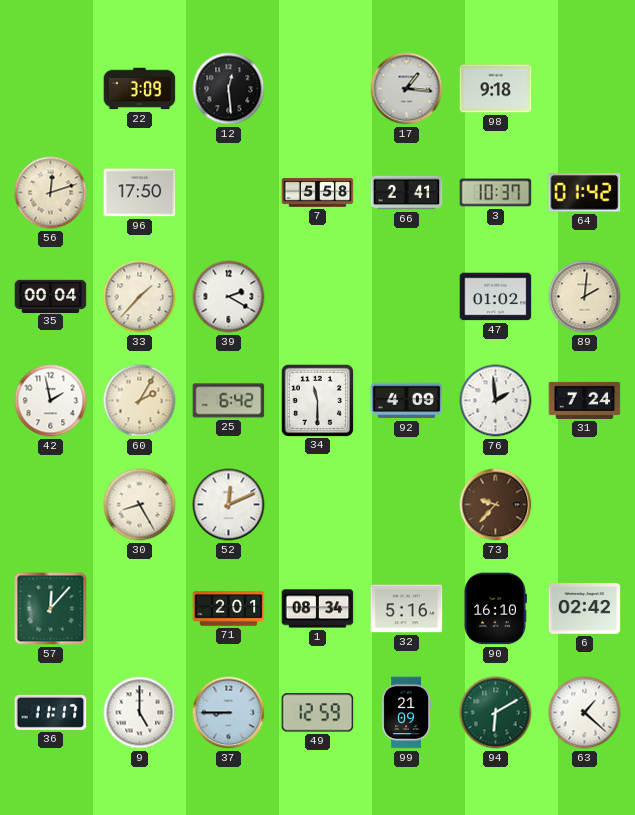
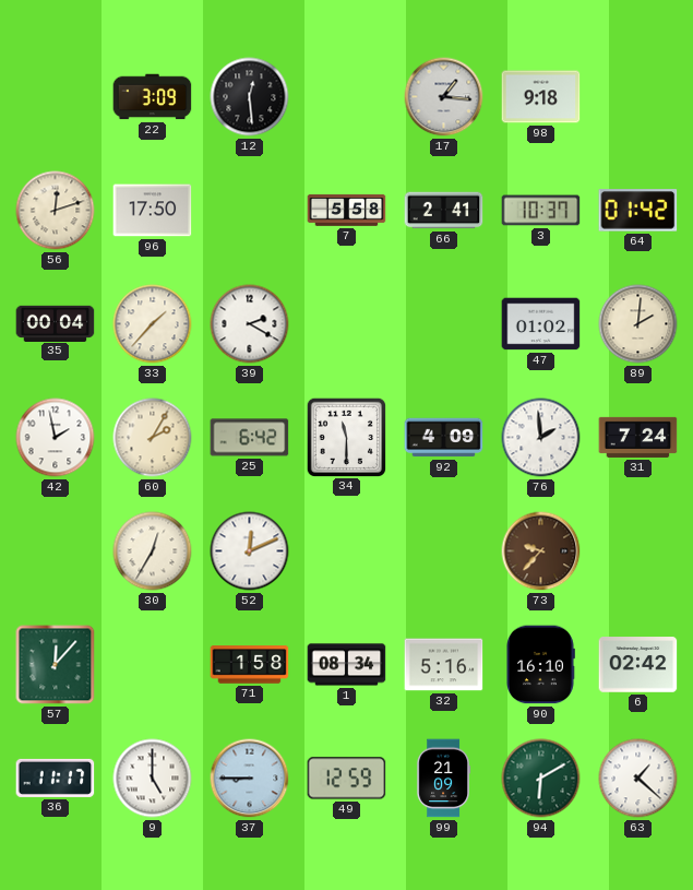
30: 8:25 -> 12:35
71: 2:01 -> 1:58
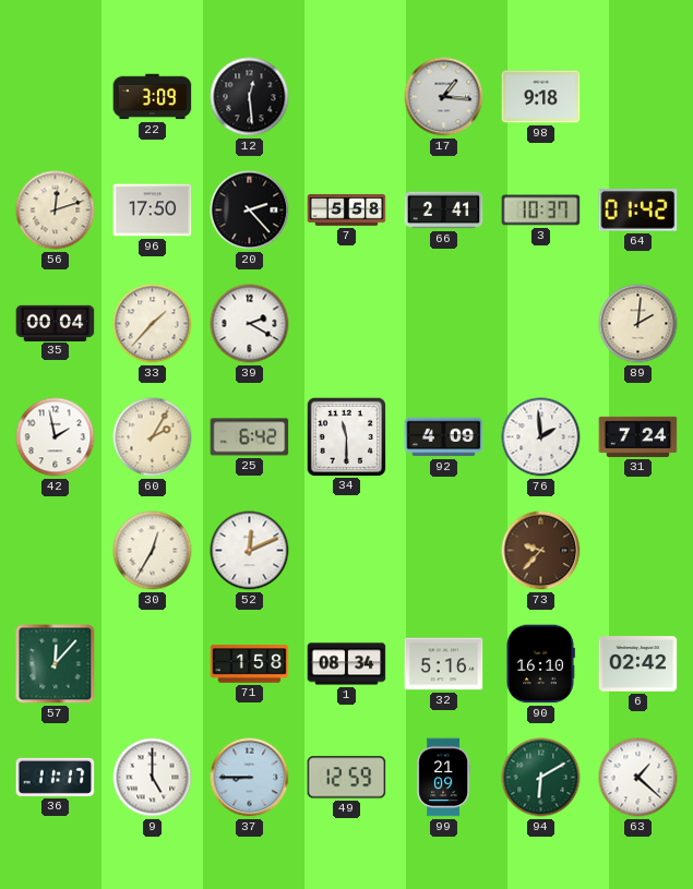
20: none -> 2:23
47: 01:02 -> none
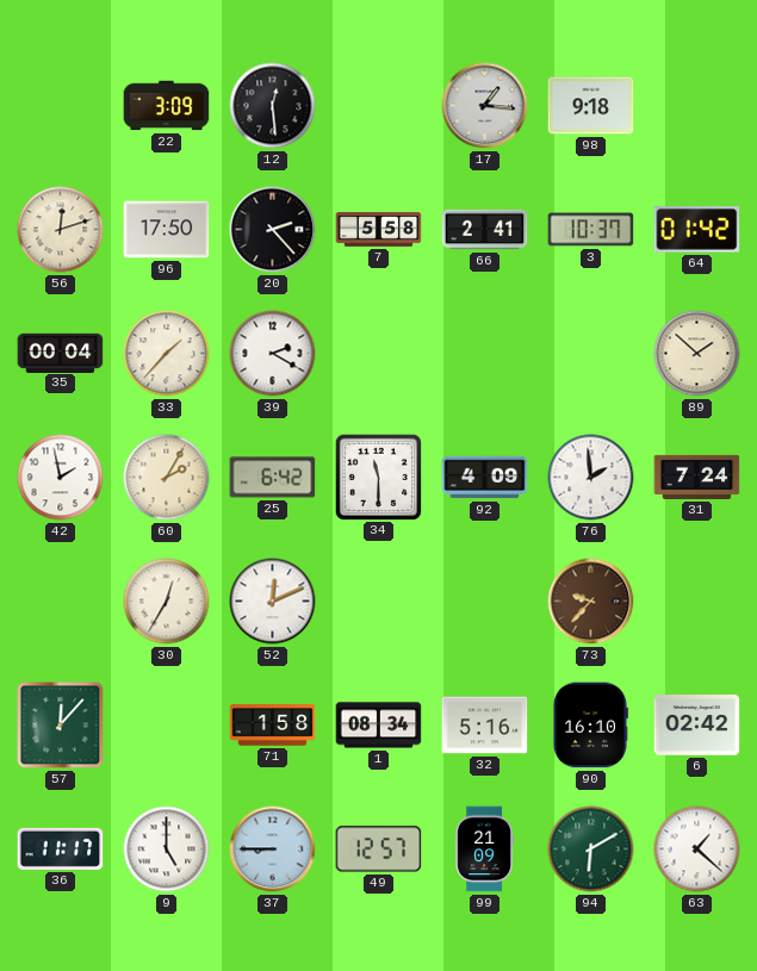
89: 2:01 -> 1:52
49: 12:59 -> 12:57
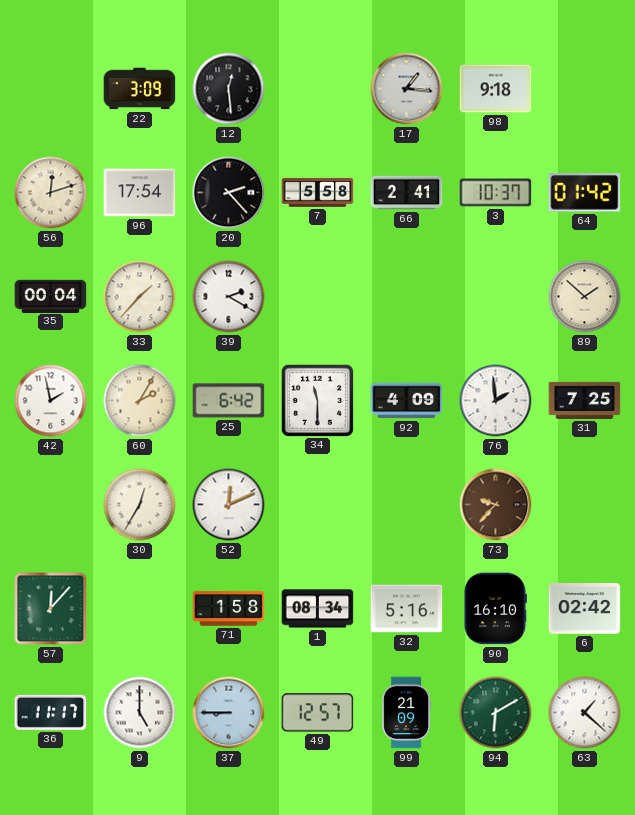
96: 17:50 -> 17:54
31: 7:24 -> 7:25
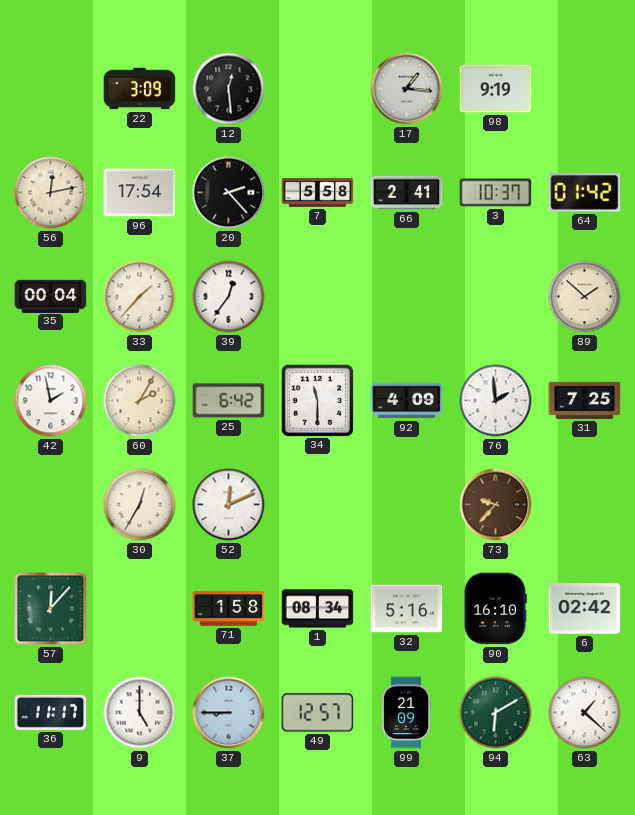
98: 9:18 -> 9:19
56: 12:12 -> 12:13
39: 2:20 -> 12:36
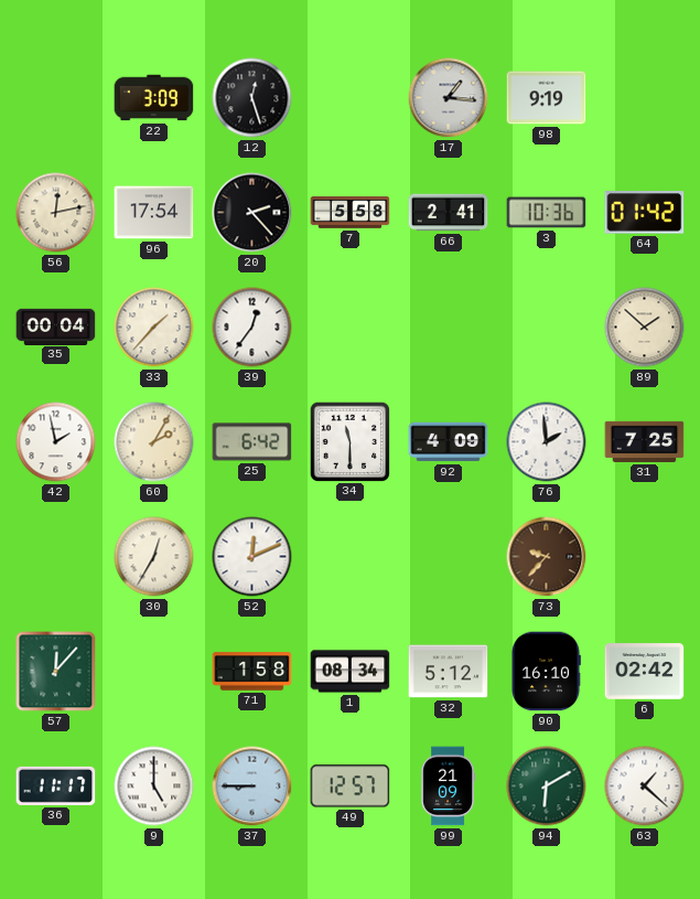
12: 12:29 -> 12:27
3: 10:37 -> 10:36
32: 5:16 -> 5:12
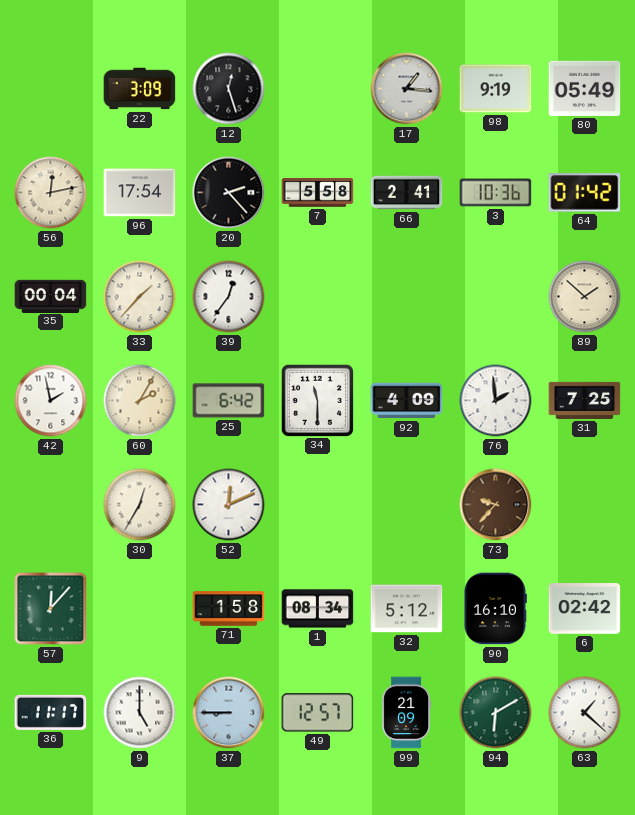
80: none -> 05:49
